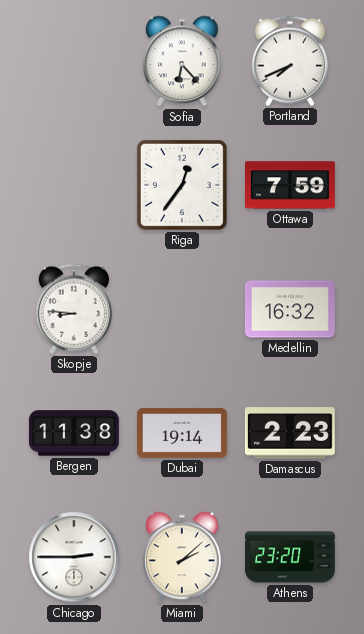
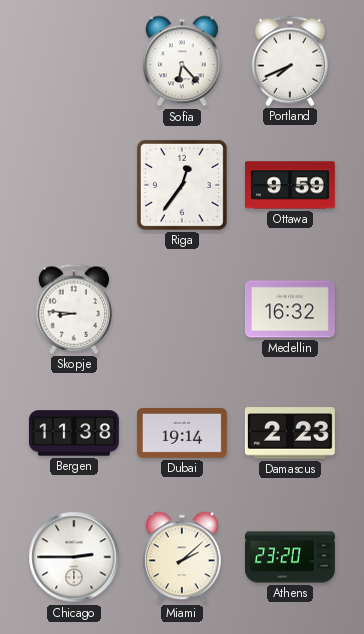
Ottawa: 7:59 -> 9:59
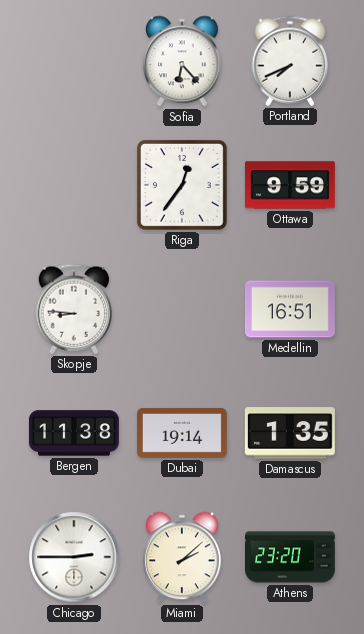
Medellin: 16:32 -> 16:51
Damascus: 2:23 -> 1:35
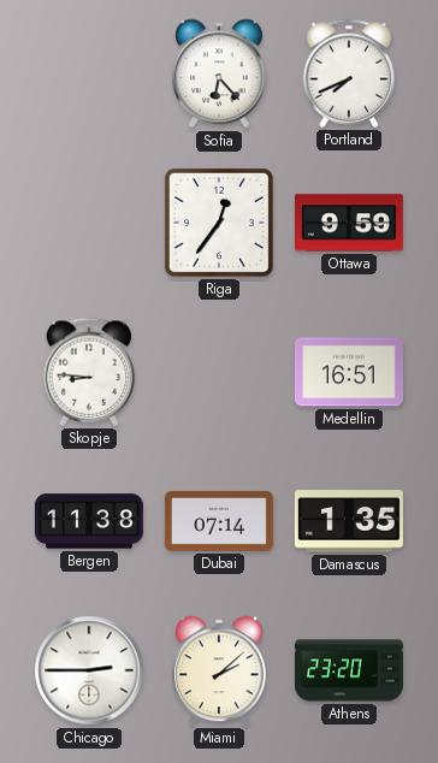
Dubai: 19:14 -> 07:14
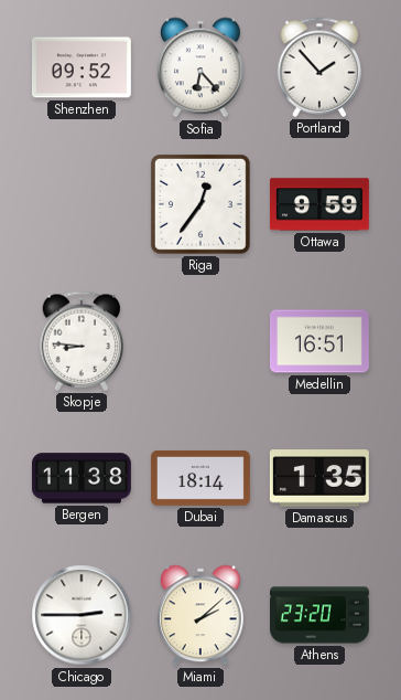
Shenzhen: none -> 09:52
Portland: 7:41 -> 1:53
Dubai: 07:14 -> 18:14
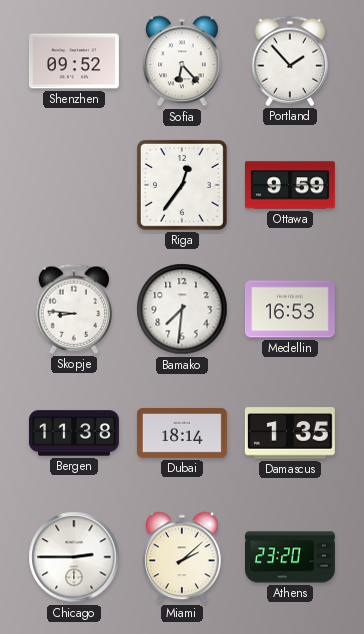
Bamako: none -> 7:31
Medellin: 16:51 -> 16:53
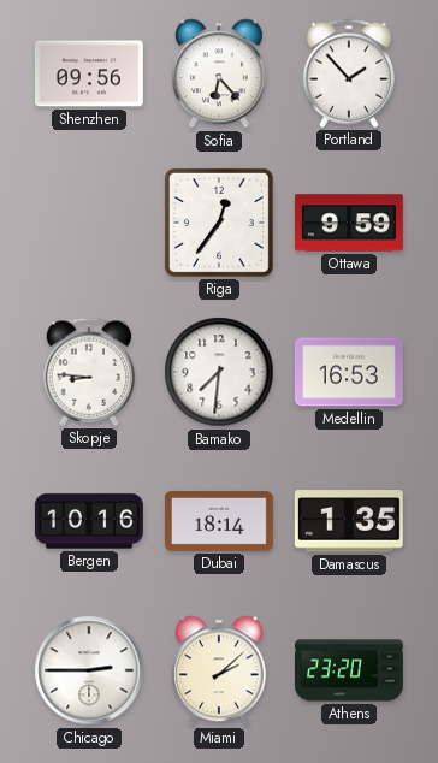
Shenzhen: 09:52 -> 09:56
Bergen: 11:38 -> 10:16
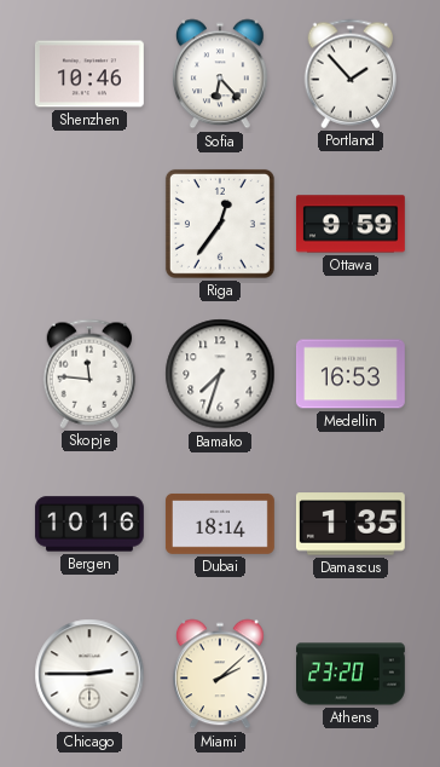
Shenzhen: 09:56 -> 10:46
Skopje: 8:46 -> 11:46
Bamako: 7:31 -> 7:33
